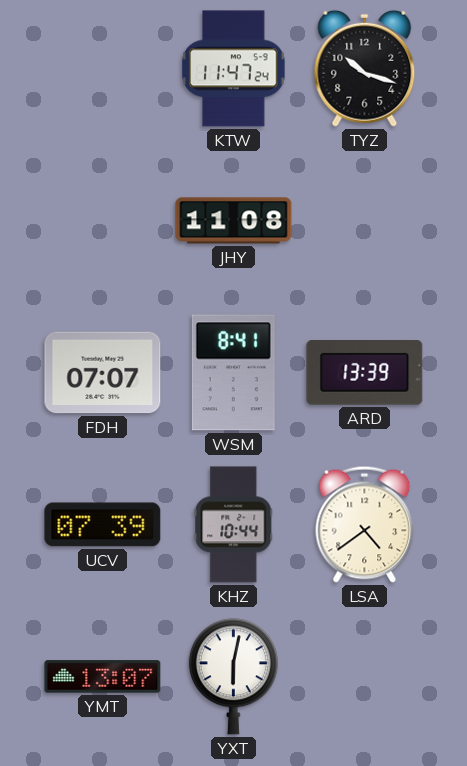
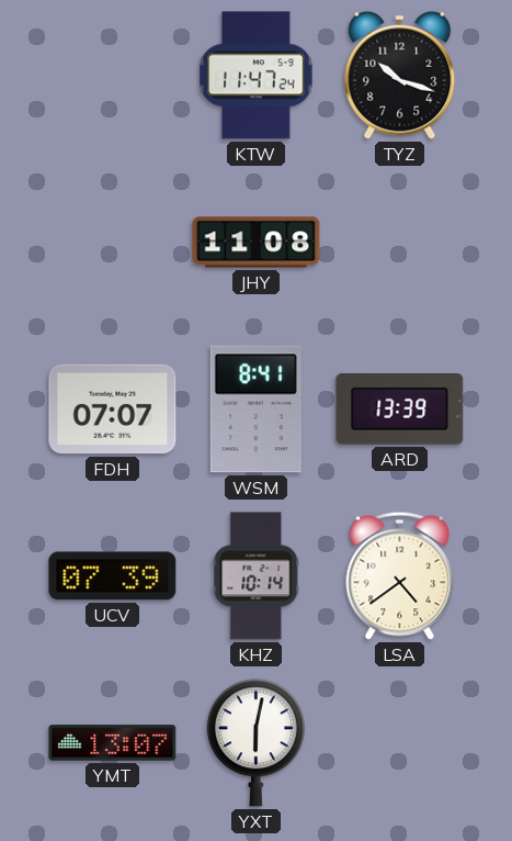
KHZ: 10:44 -> 10:14
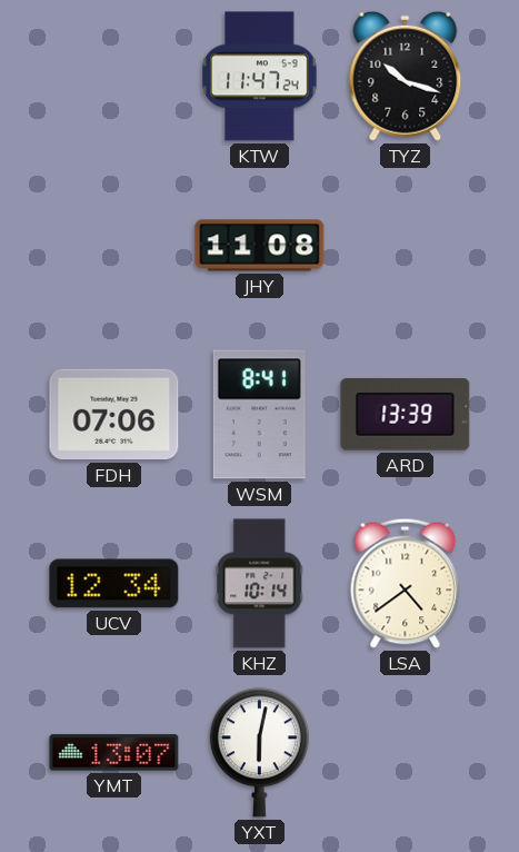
FDH: 07:07 -> 07:06
UCV: 07:39 -> 12:34
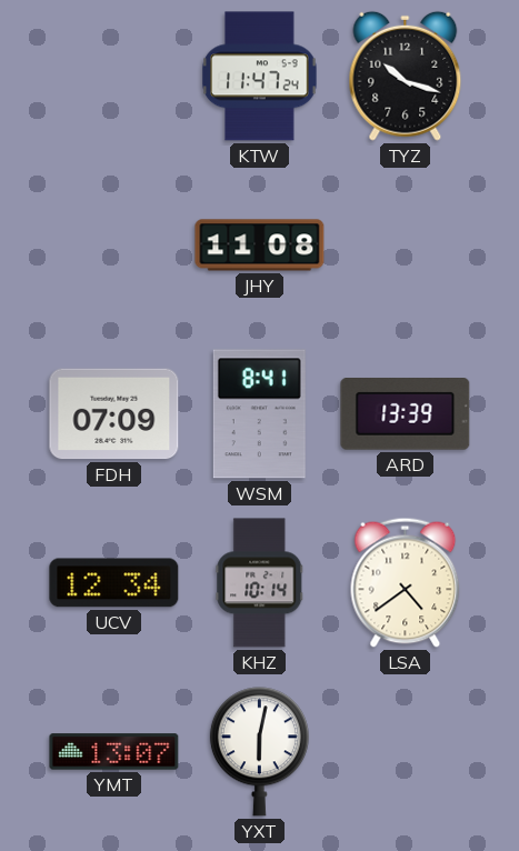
FDH: 07:06 -> 07:09
